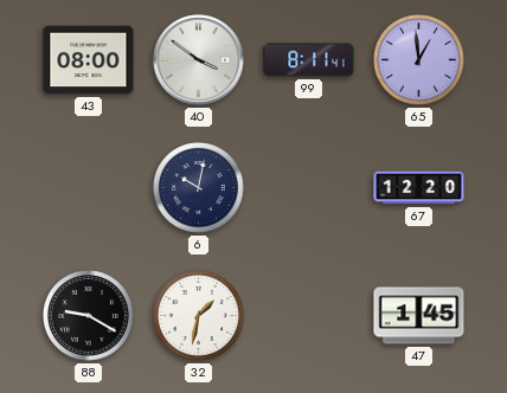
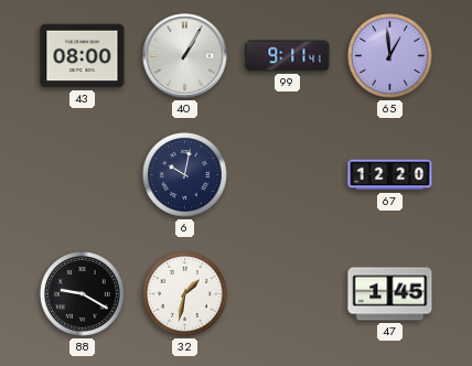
40: 3:51 -> 1:05
99: 8:11 -> 9:11
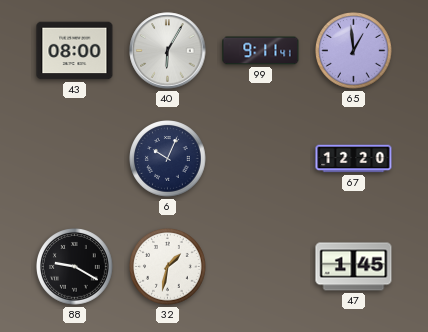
40: 1:05 -> 6:05
6: 10:02 -> 10:04
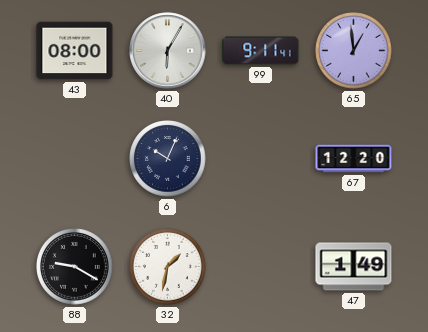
47: 1:45 -> 1:49
